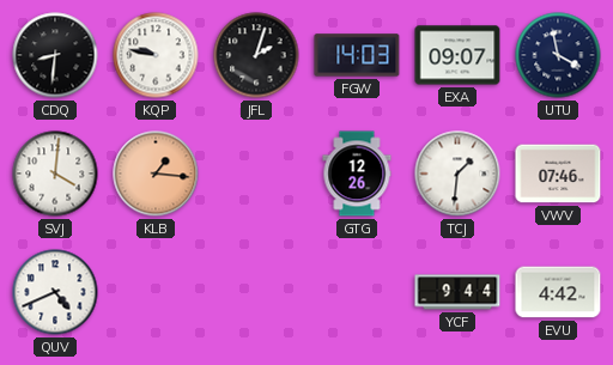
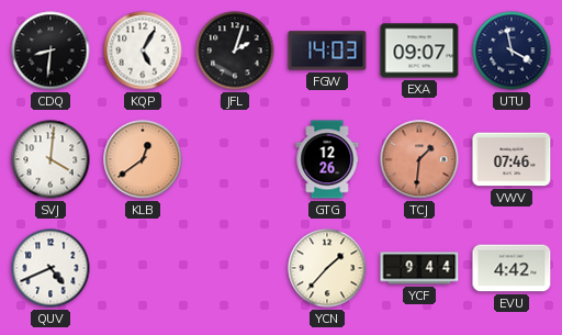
KQP: 9:47 -> 5:05
KLB: 1:16 -> 12:39
TCJ dial: white -> salmon
YCN: none -> 1:37
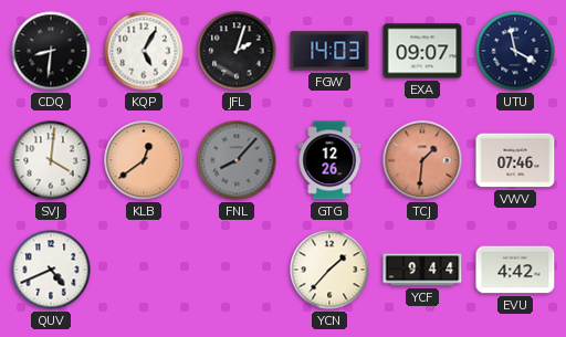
FNL: none -> 8:07
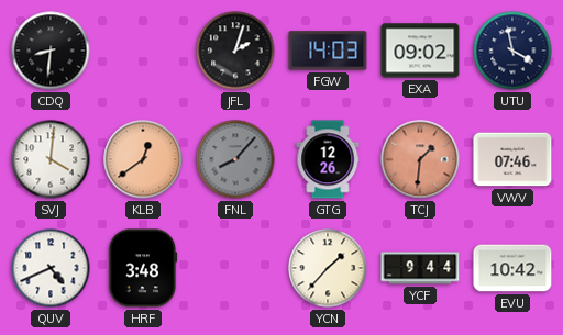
KQP: 5:05 -> none
EXA: 09:07 -> 09:02
HRF: none -> 3:48
EVU: 4:42 -> 10:42
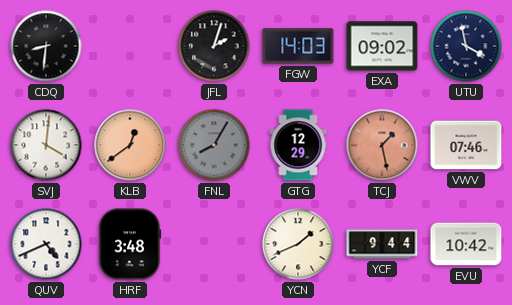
FNL: 8:07 -> 8:05
GTG: 12:26 -> 12:29
TCJ: 1:31 -> 1:28
YCN: 1:37 -> 1:41
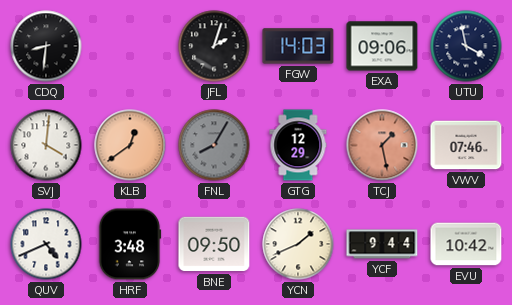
EXA: 09:02 -> 09:06
BNE: none -> 09:50
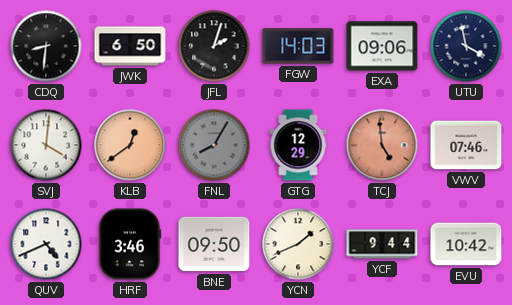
JWK: none -> 6:50
TCJ: 1:28 -> 4:59
HRF: 3:48 -> 3:46
